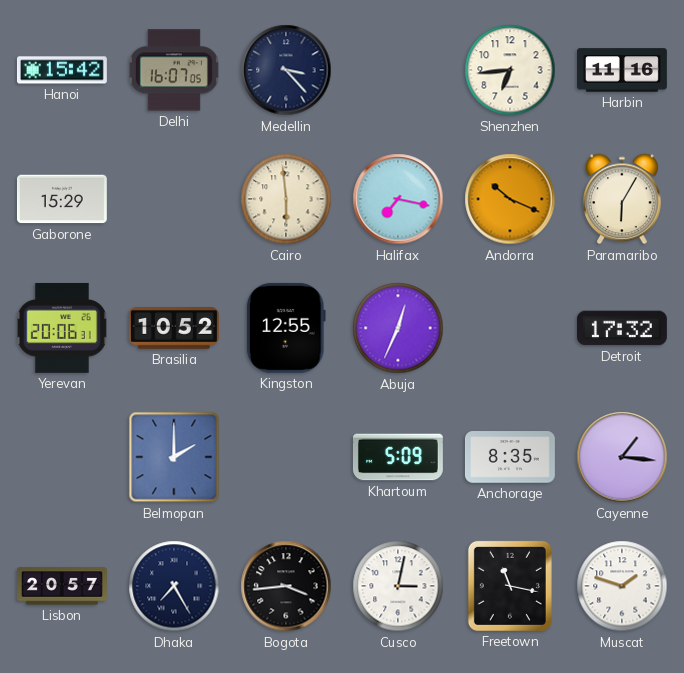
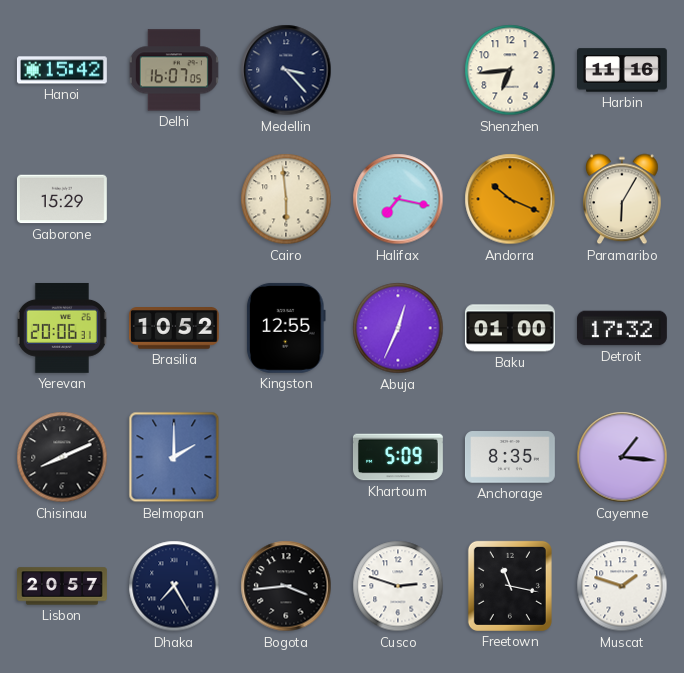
Baku: none -> 01:00
Chisinau: none -> 8:11
Cusco: 3:02 -> 2:48
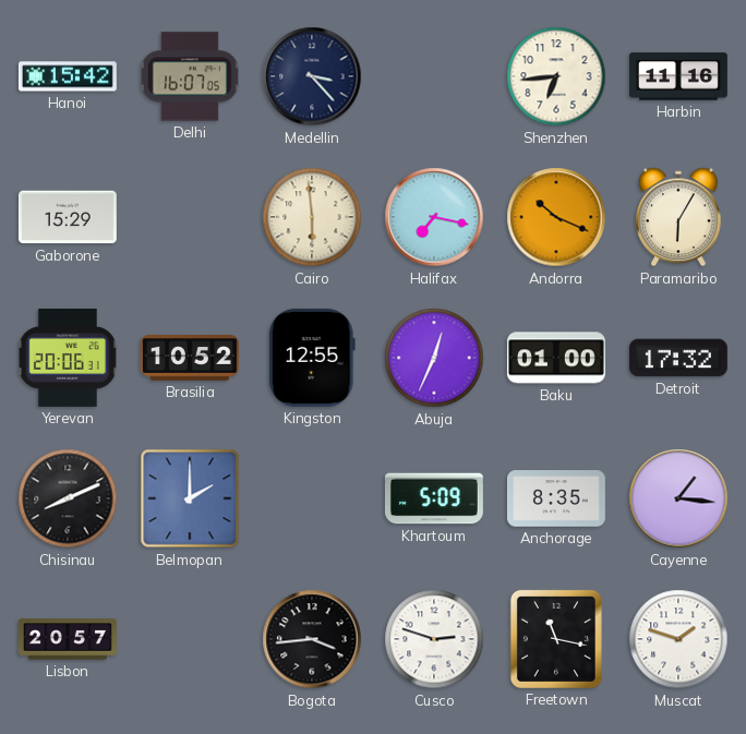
Dhaka: 7:25 -> none
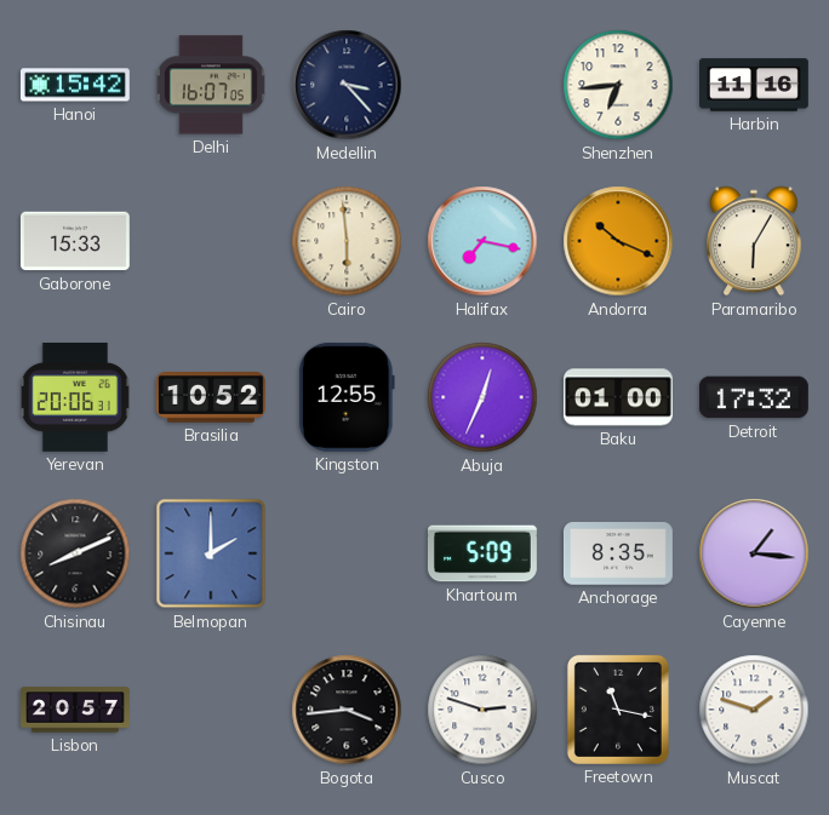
Gaborone: 15:29 -> 15:33
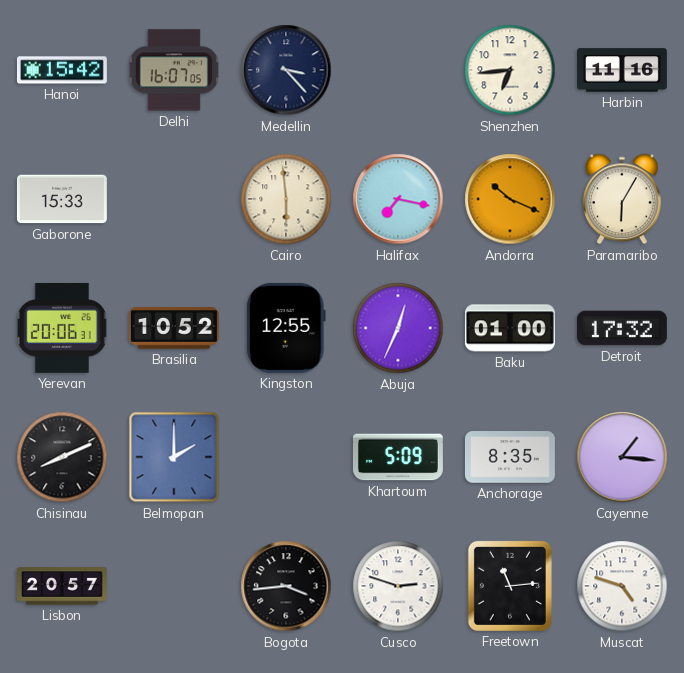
Freetown: 11:17 -> 11:14
Muscat: 1:48 -> 4:48
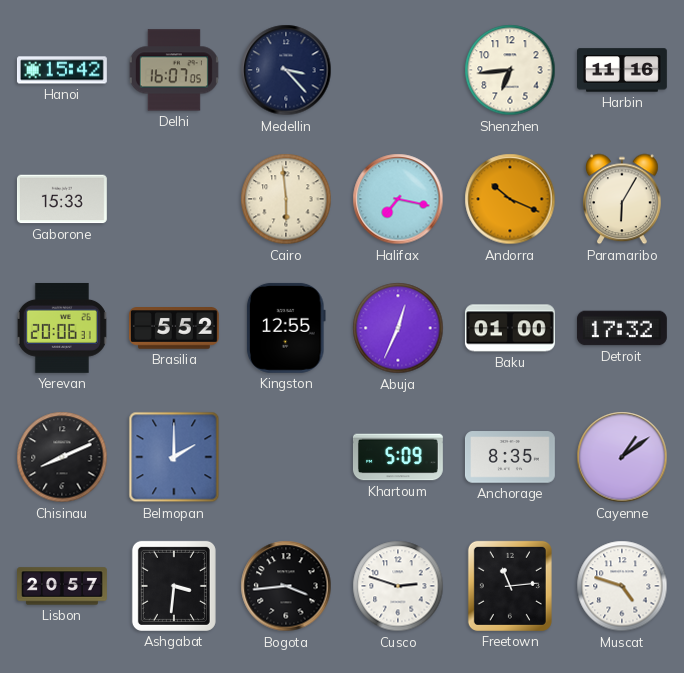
Brasilia: 10:52 -> 5:52
Cayenne: 1:16 -> 1:09
Ashgabat: none -> 3:31
